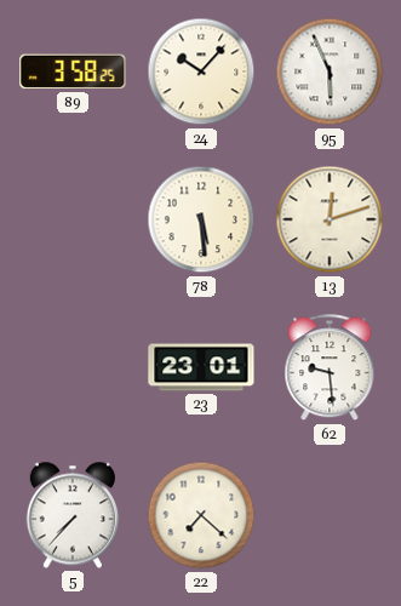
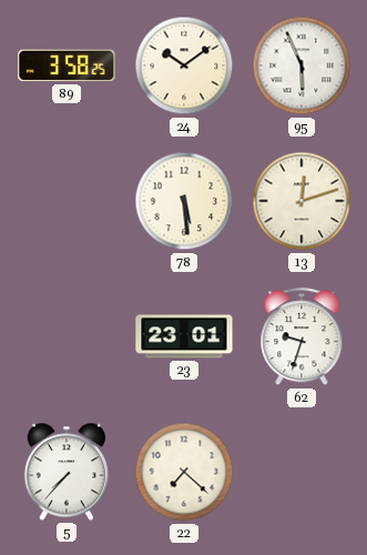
24: 10:07 -> 10:09
62: 9:29 -> 9:33
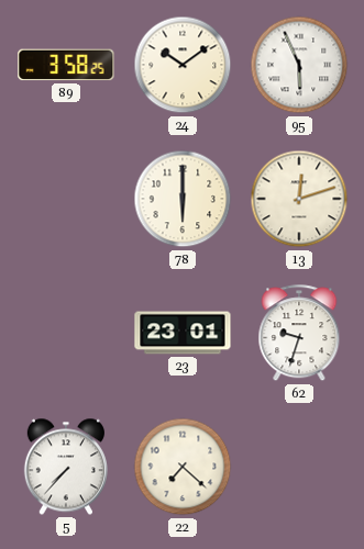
78: 5:29 -> 6:00
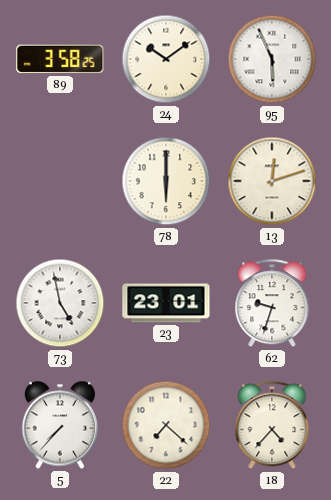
73: none -> 4:58
18: none -> 4:37
